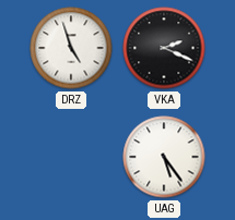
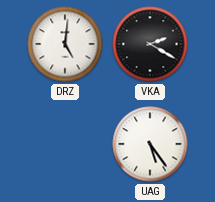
DRZ: 4:57 -> 5:01
VKA: 2:19 -> 2:20
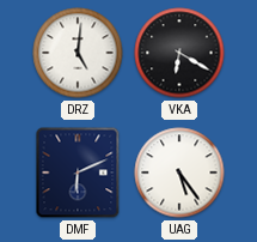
VKA: 2:20 -> 6:20
DMF: none -> 6:11
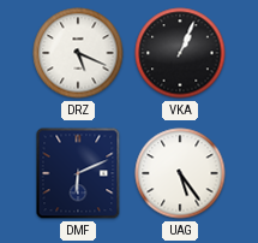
DRZ: 5:01 -> 5:19
VKA: 6:20 -> 1:04
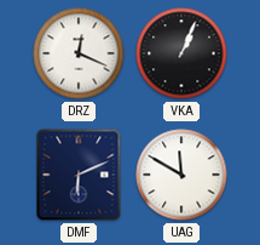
DRZ: 5:19 -> 12:19
UAG: 5:24 -> 11:50
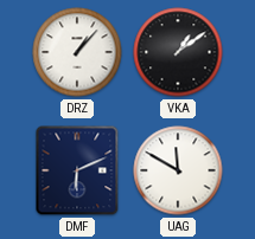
DRZ: 12:19 -> 1:07
VKA: 1:04 -> 1:09
